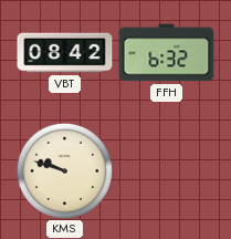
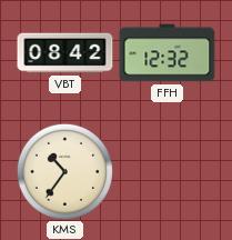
FFH: 6:32 -> 12:32
KMS: 9:48 -> 10:36
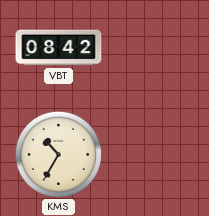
FFH: 12:32 -> none
KMS: 10:36 -> 10:35
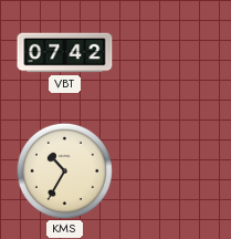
VBT: 08:42 -> 07:42
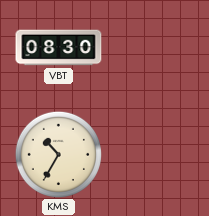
VBT: 07:42 -> 08:30
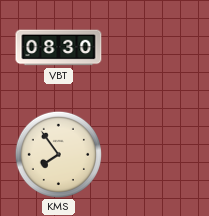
KMS: 10:35 -> 7:54
